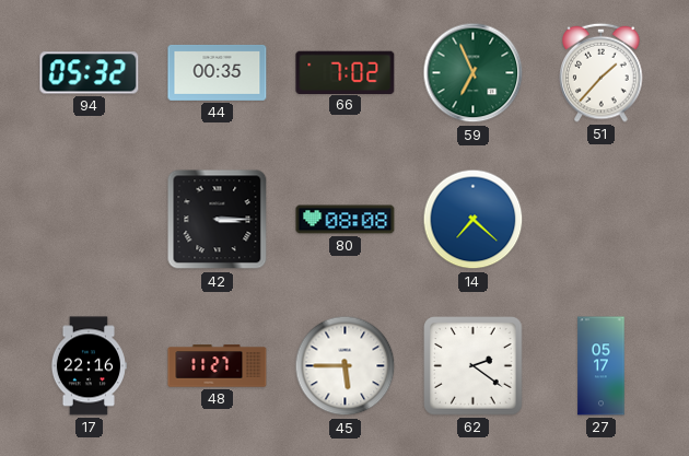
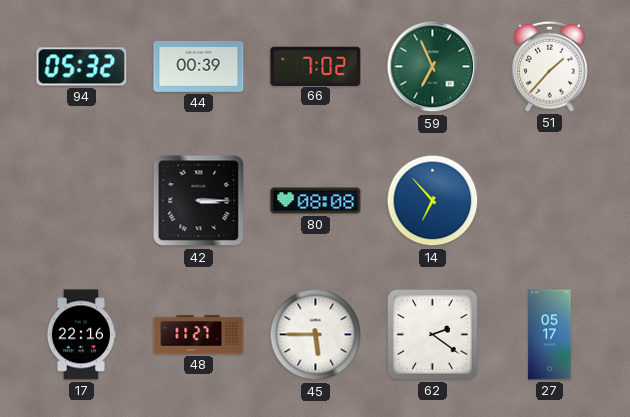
44: 00:35 -> 00:39
14: 7:22 -> 6:53
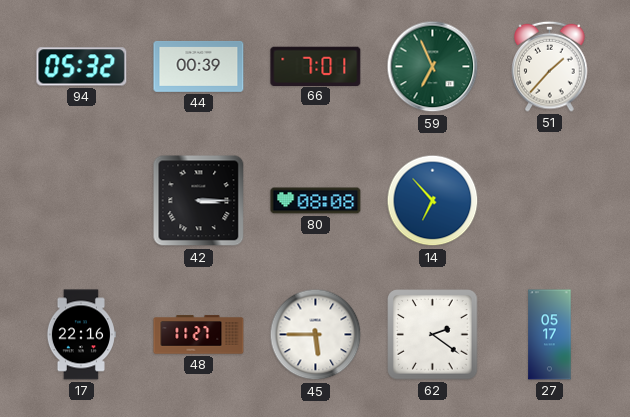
66: 7:02 -> 7:01
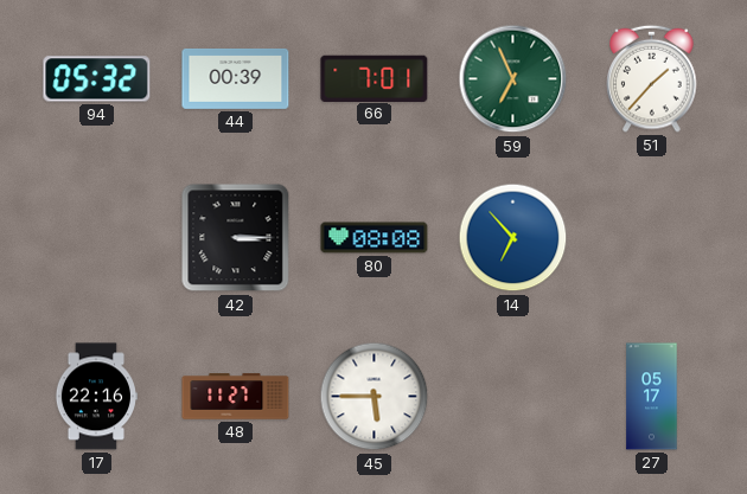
62: 2:21 -> none
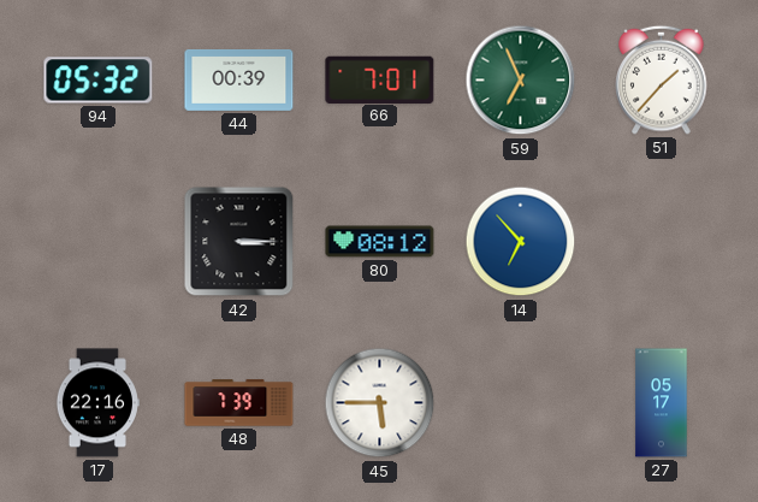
80: 08:08 -> 08:12
48: 11:27 -> 7:39
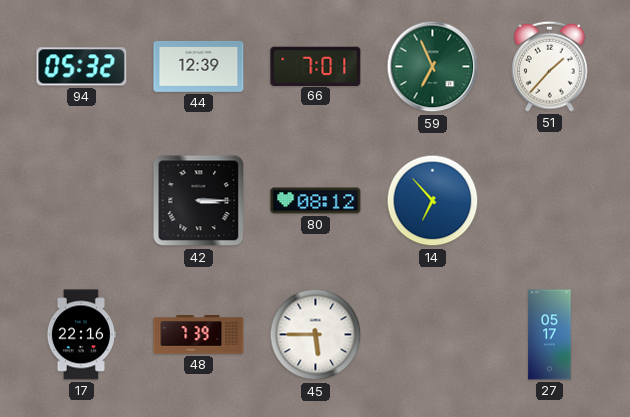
44: 00:39 -> 12:39
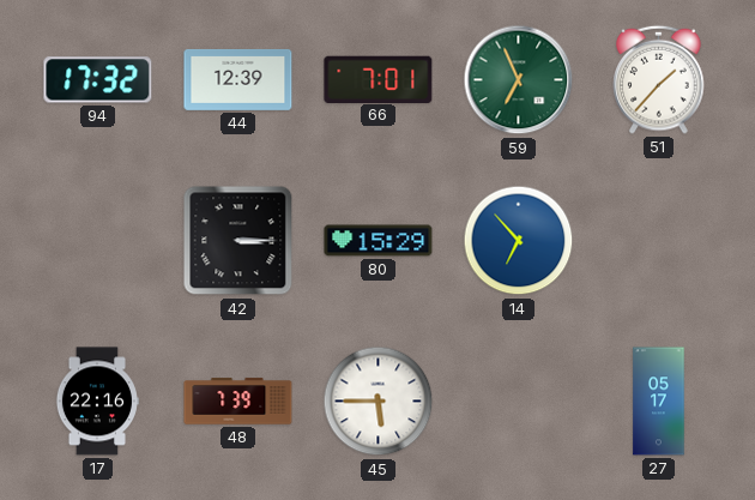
94: 05:32 -> 17:32
80: 08:12 -> 15:29
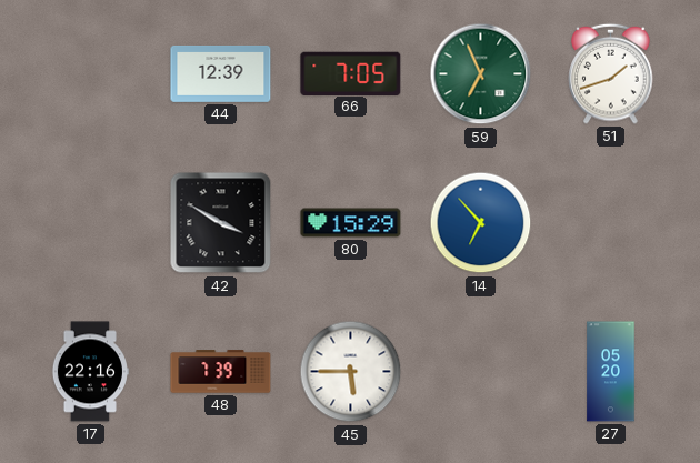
94: 17:32 -> none
66: 7:01 -> 7:05
51: 1:37 -> 1:42
42: 3:15 -> 3:50
27: 05:17 -> 05:20
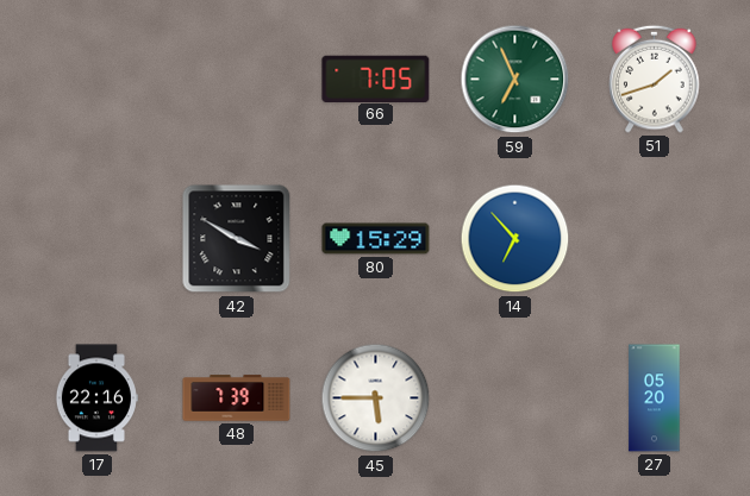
44: 12:39 -> none
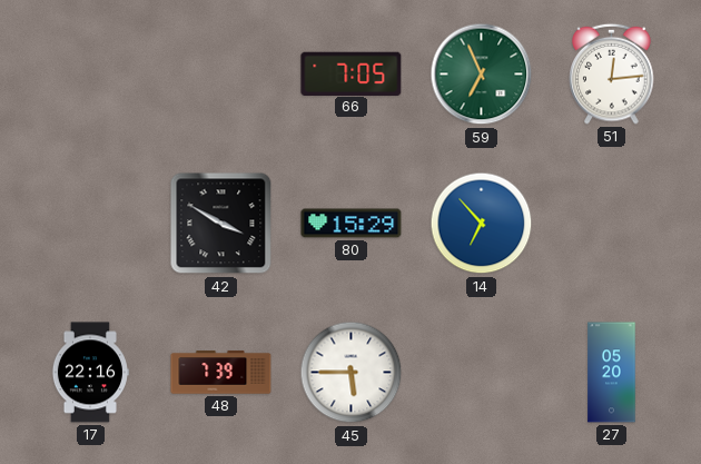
51: 1:42 -> 12:14
